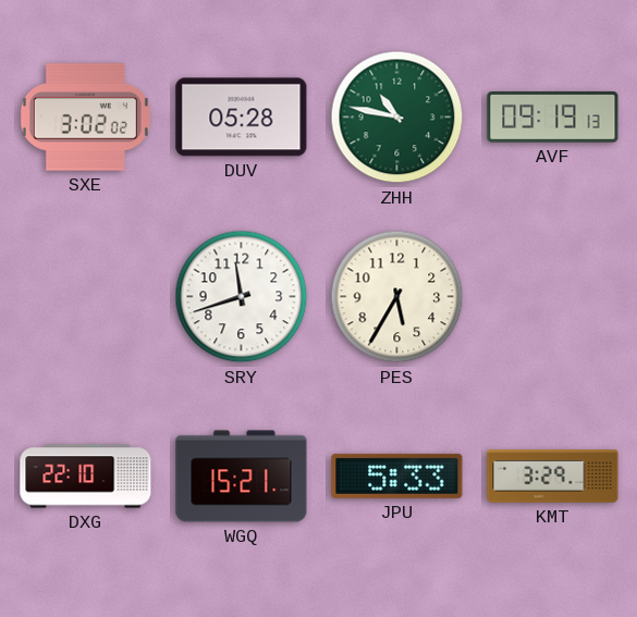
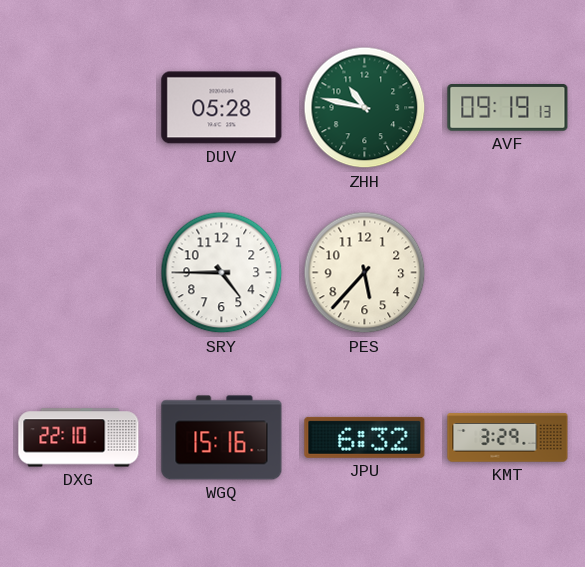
SXE: 3:02 -> none
SRY: 11:42 -> 4:45
PES: 5:35 -> 5:37
WGQ: 15:21 -> 15:16
JPU: 5:33 -> 6:32
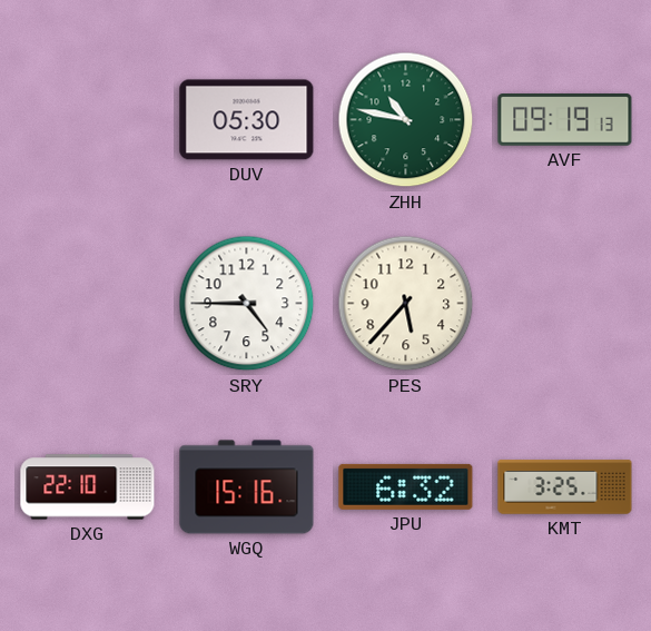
DUV: 05:28 -> 05:30
KMT: 3:29 -> 3:25
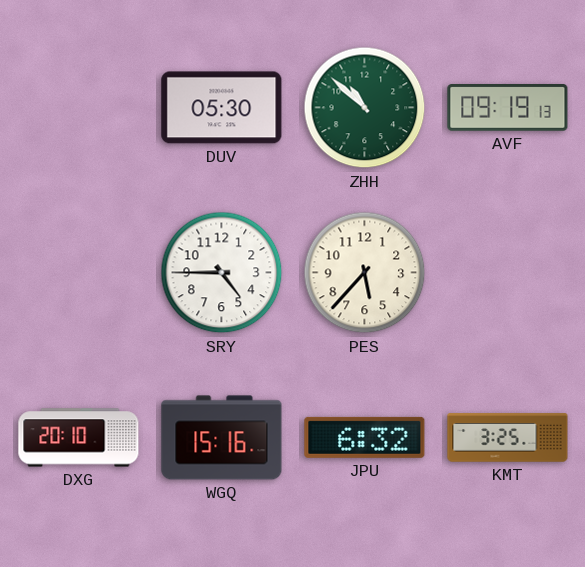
ZHH: 10:47 -> 10:52
DXG: 22:10 -> 20:10
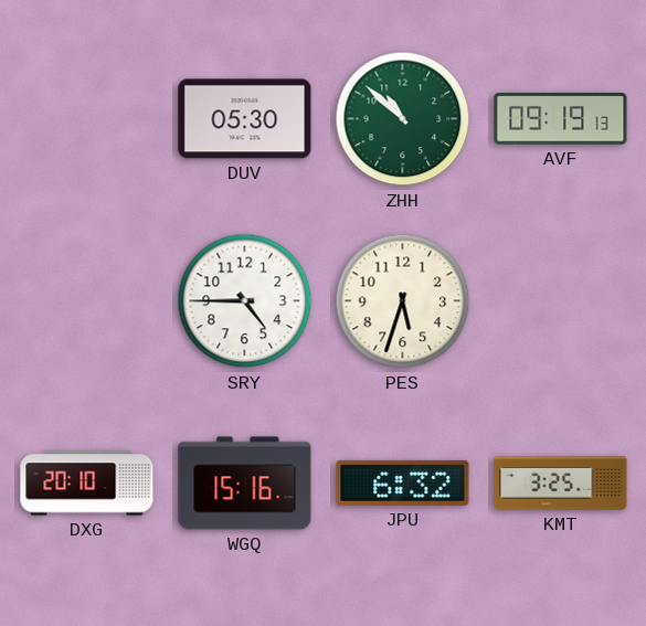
PES: 5:37 -> 5:33
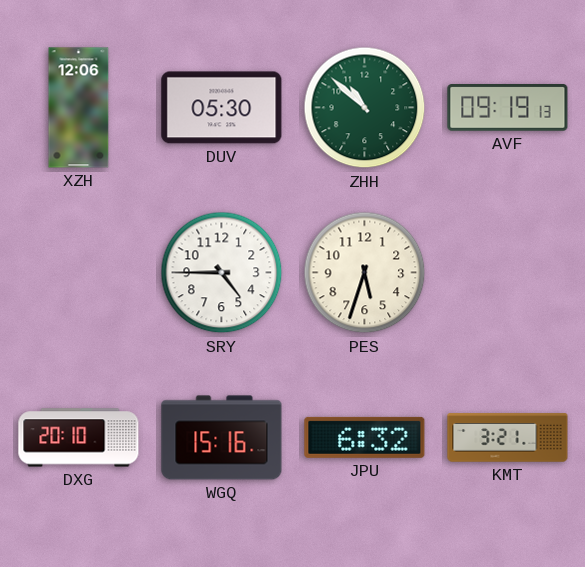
XZH: none -> 12:06
KMT: 3:25 -> 3:21
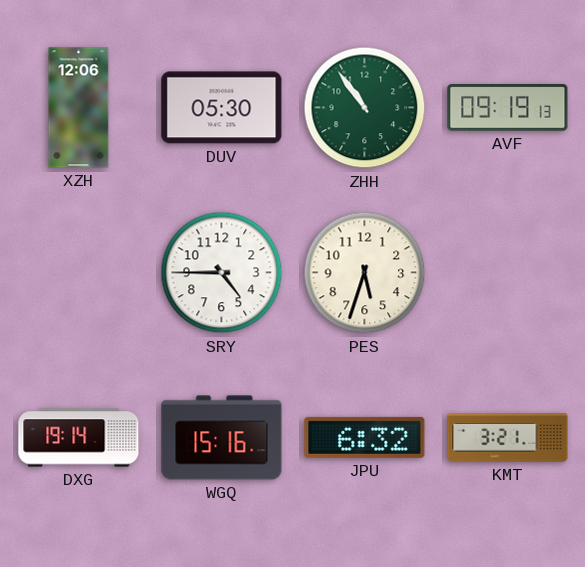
ZHH: 10:52 -> 10:54
DXG: 20:10 -> 19:14
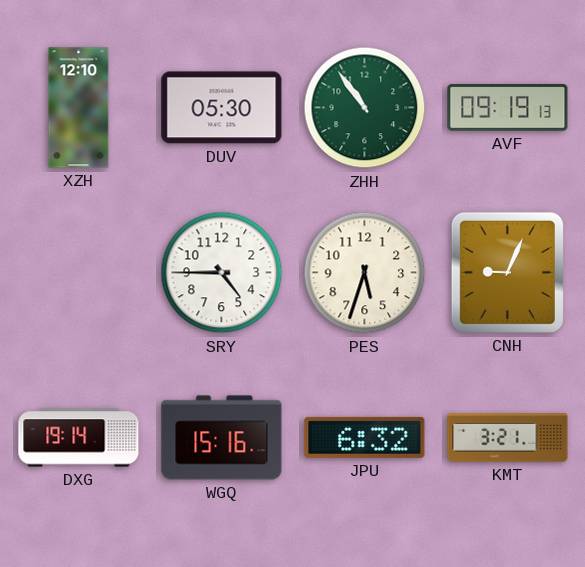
XZH: 12:06 -> 12:10
CNH: none -> 9:04
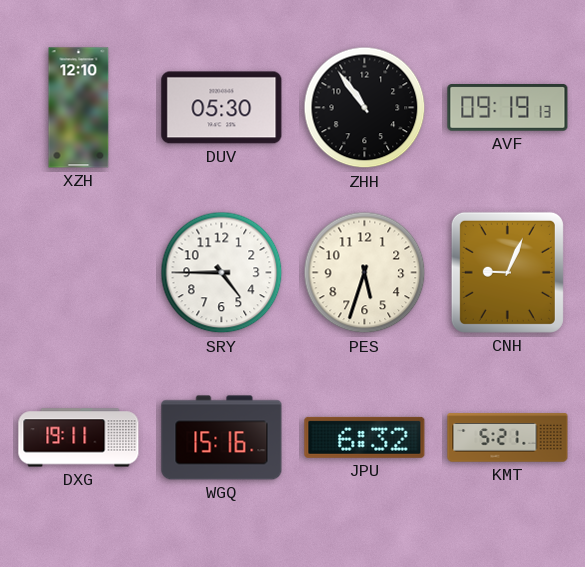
ZHH dial: green -> black
DXG: 19:14 -> 19:11
KMT: 3:21 -> 5:21
